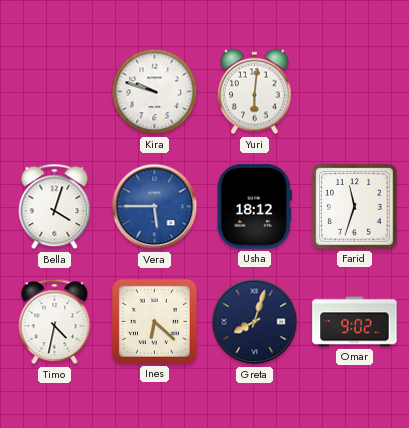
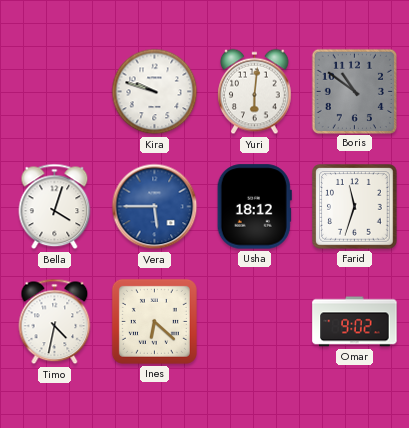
Boris: none -> 10:51
Greta: 8:03 -> none
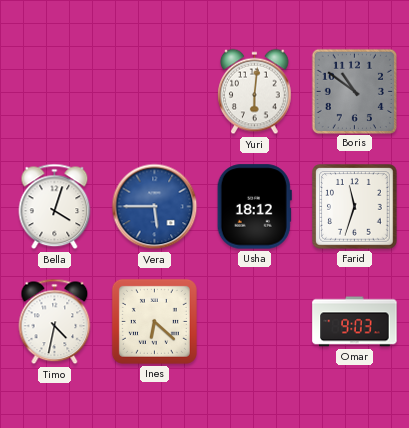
Kira: 9:48 -> none
Omar: 9:02 -> 9:03
